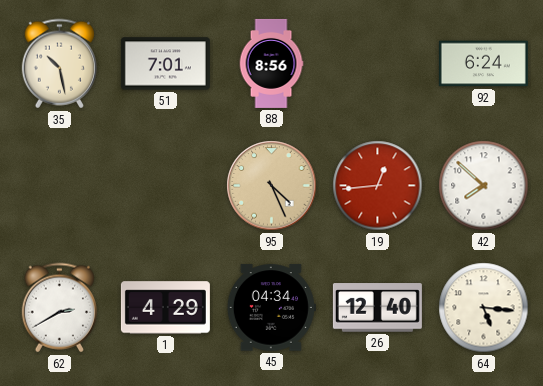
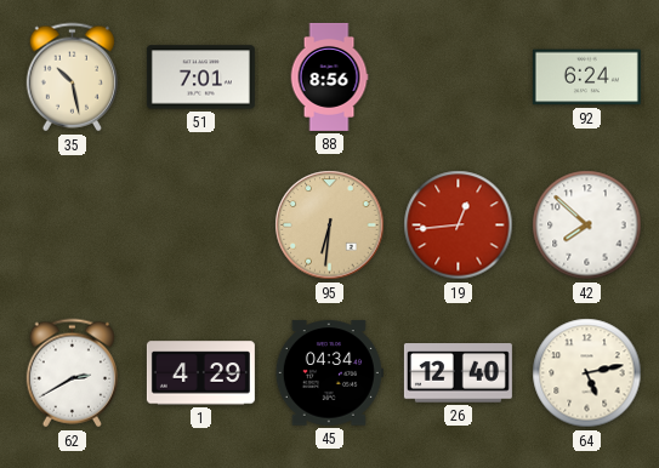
95: 4:26 -> 6:31
64: 5:16 -> 5:13
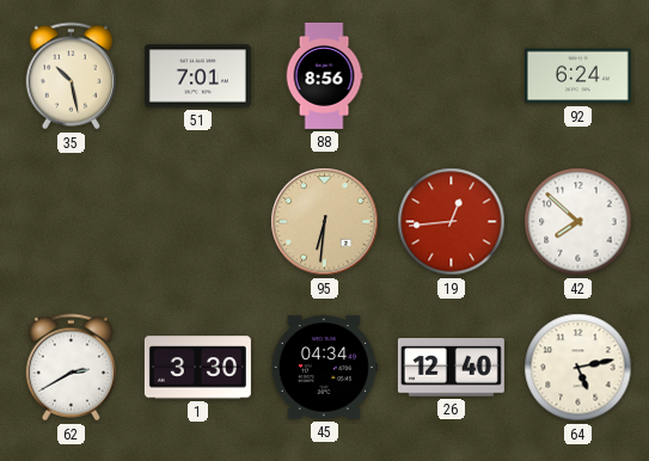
1: 4:29 -> 3:30
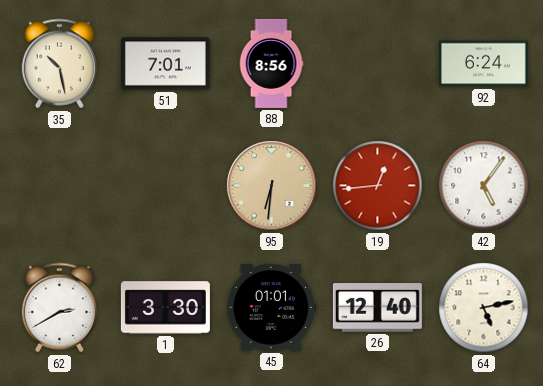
42: 7:52 -> 5:06
45: 04:34 -> 01:01
